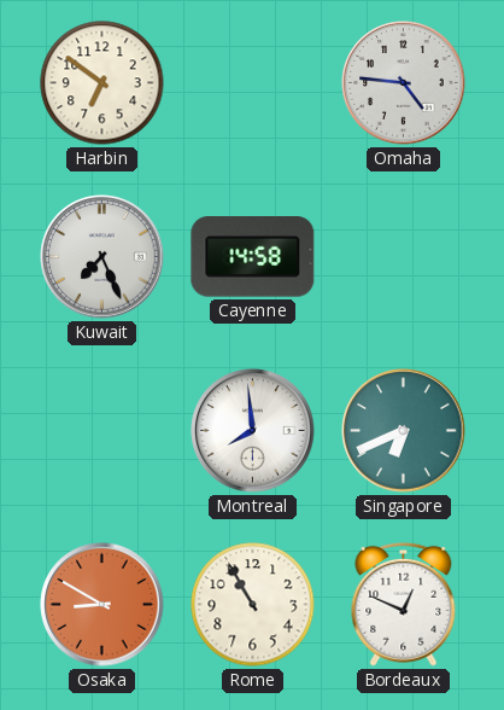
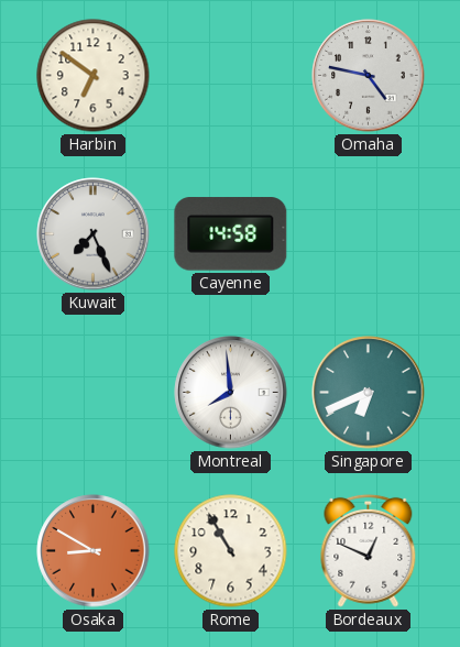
Omaha: 4:46 -> 4:47
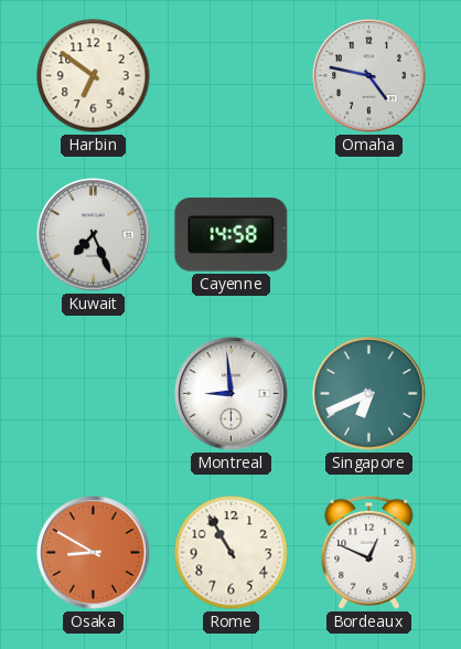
Montreal: 7:59 -> 8:59
